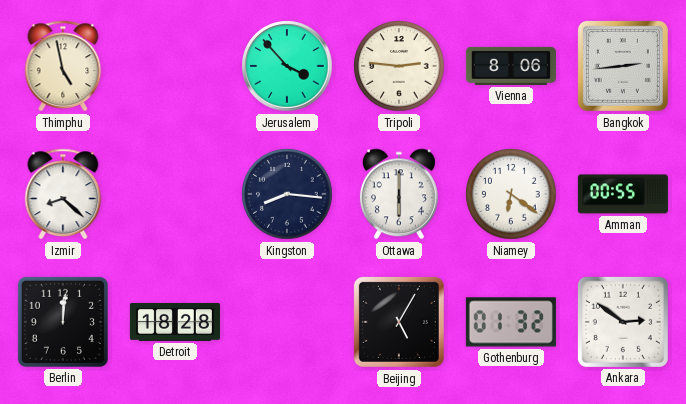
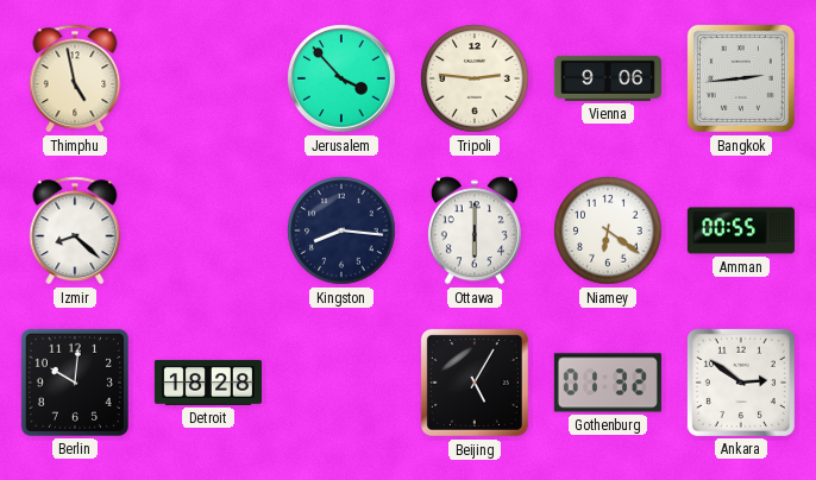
Vienna: 8:06 -> 9:06
Berlin: 12:01 -> 10:01
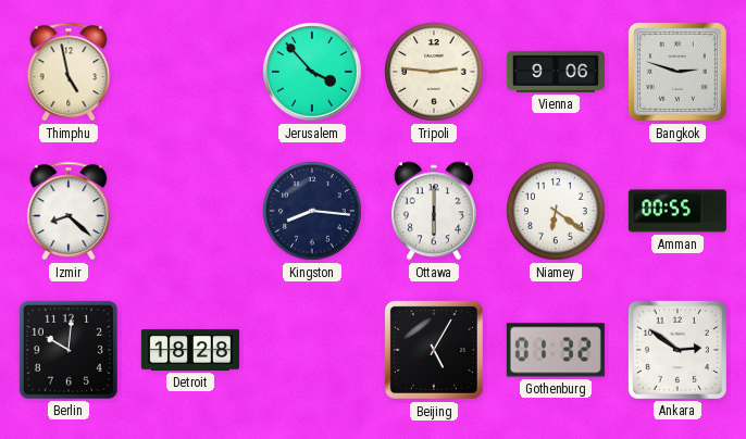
Bangkok: 2:44 -> 2:48
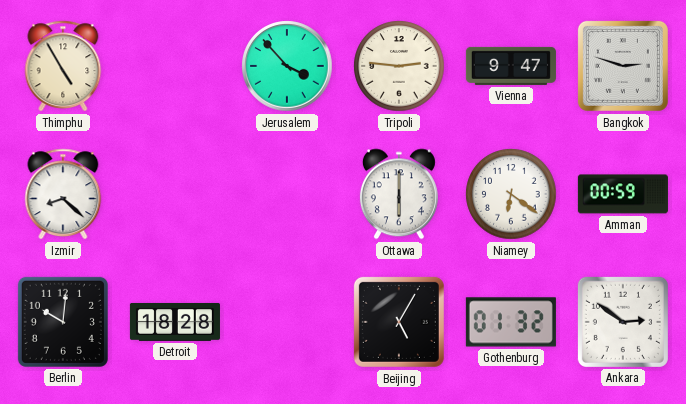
Thimphu: 4:58 -> 4:55
Vienna: 9:06 -> 9:47
Kingston: 8:16 -> none
Amman: 00:55 -> 00:59
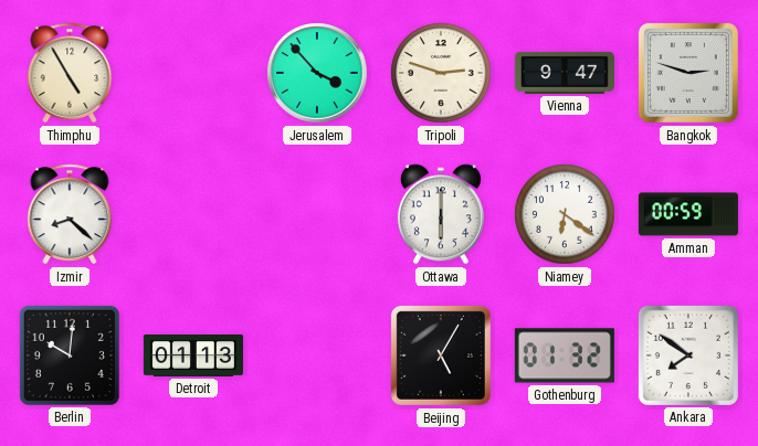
Tripoli: 2:46 -> 2:48
Detroit: 18:28 -> 01:13
Ankara: 2:51 -> 7:51
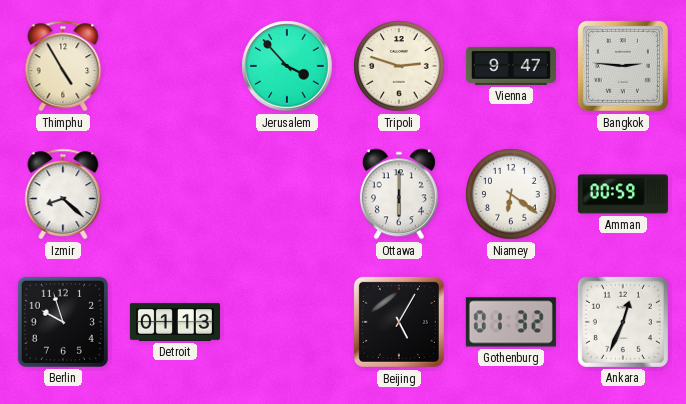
Bangkok: 2:48 -> 2:46
Berlin: 10:01 -> 9:57
Ankara: 7:51 -> 12:34
